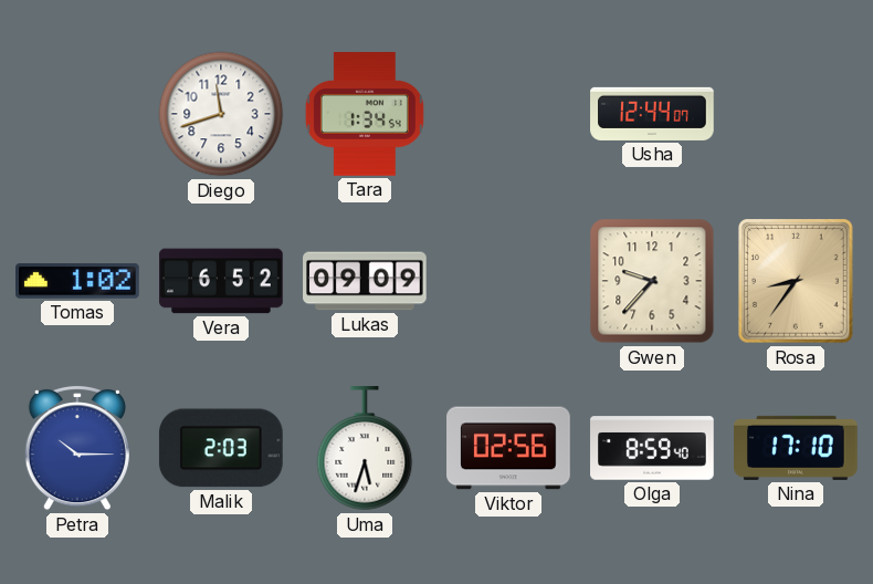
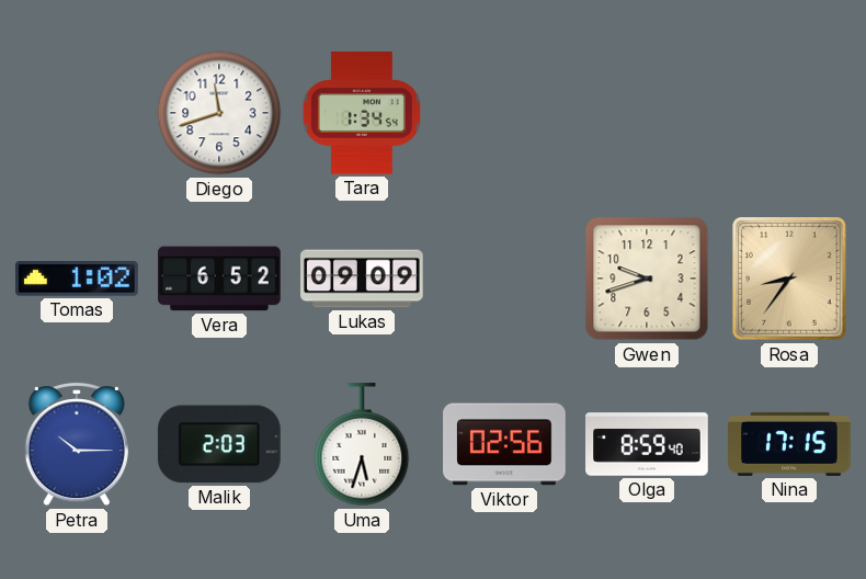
Usha: 12:44 -> none
Gwen: 9:37 -> 9:42
Nina: 17:10 -> 17:15
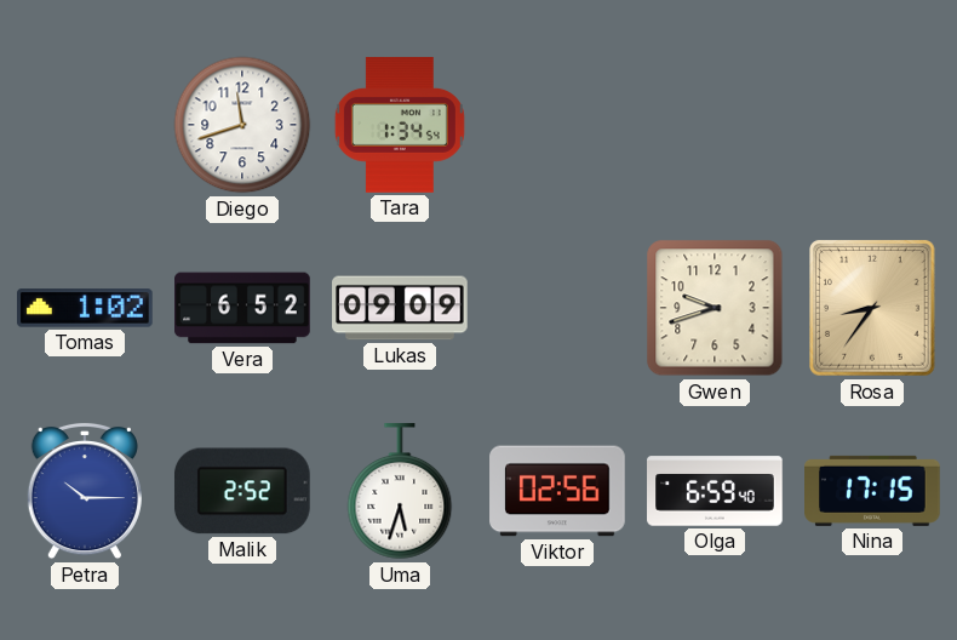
Malik: 2:03 -> 2:52
Olga: 8:59 -> 6:59
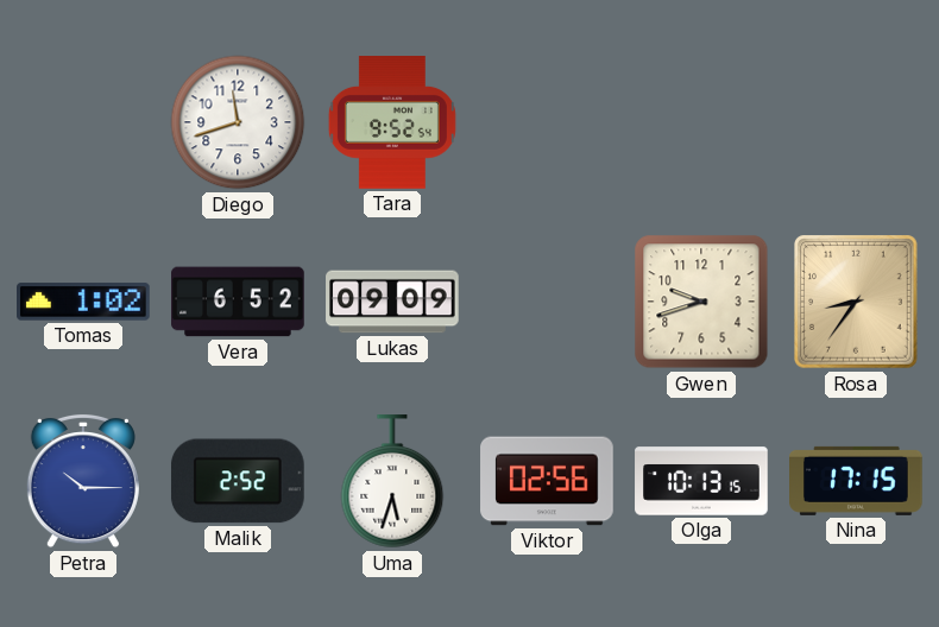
Tara: 1:34 -> 9:52
Olga: 6:59 -> 10:13
